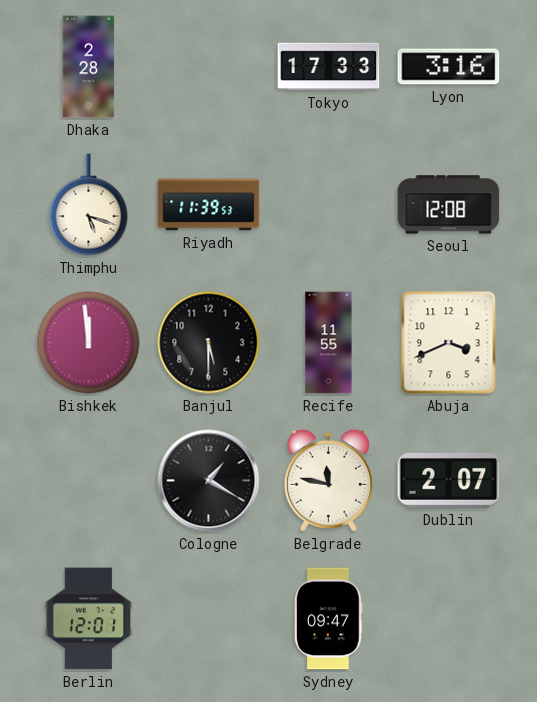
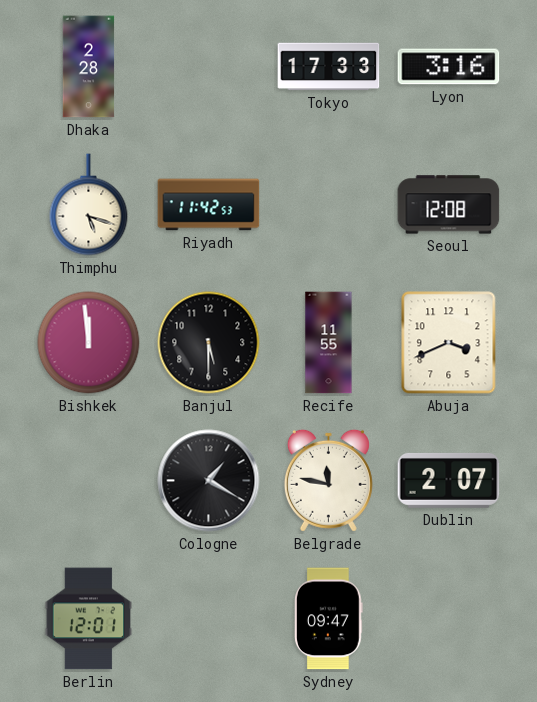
Riyadh: 11:39 -> 11:42
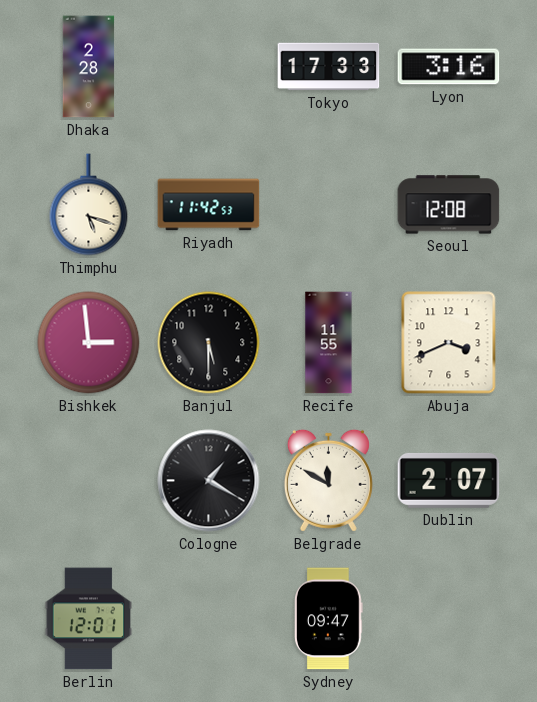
Bishkek: 11:59 -> 2:59
Belgrade: 11:47 -> 11:50
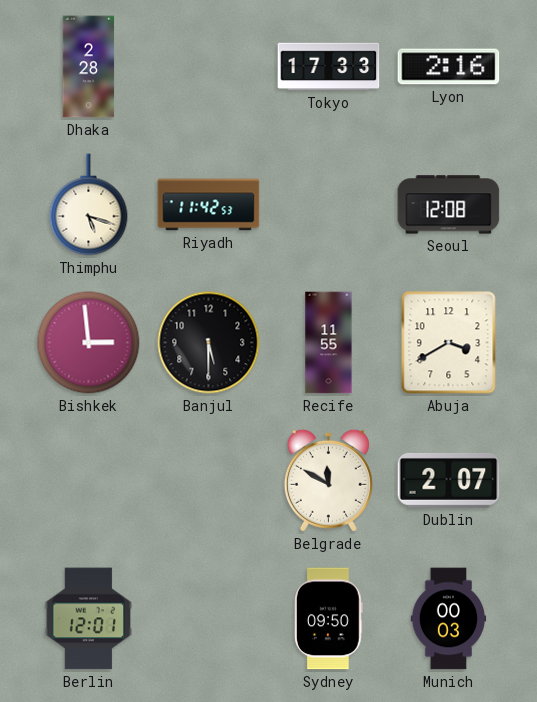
Lyon: 3:16 -> 2:16
Abuja: 3:41 -> 3:40
Cologne: 1:20 -> none
Sydney: 09:47 -> 09:50
Munich: none -> 00:03
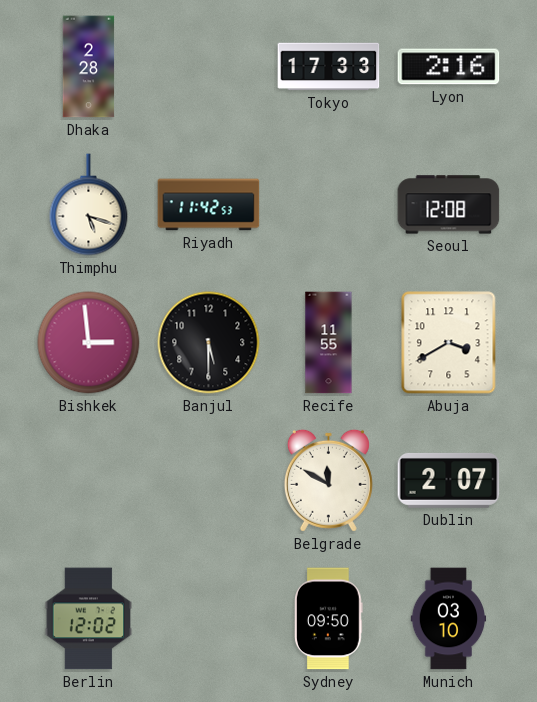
Berlin: 12:01 -> 12:02
Munich: 00:03 -> 03:10
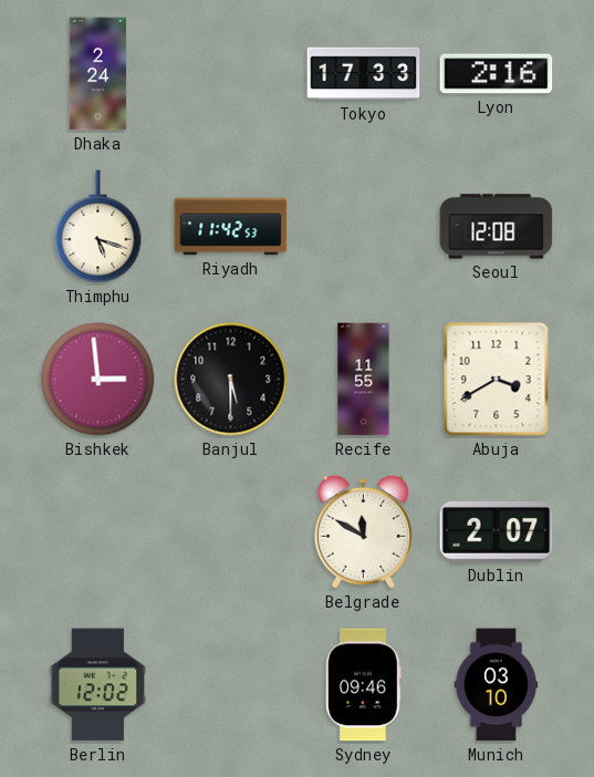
Dhaka: 2:28 -> 2:24
Sydney: 09:50 -> 09:46
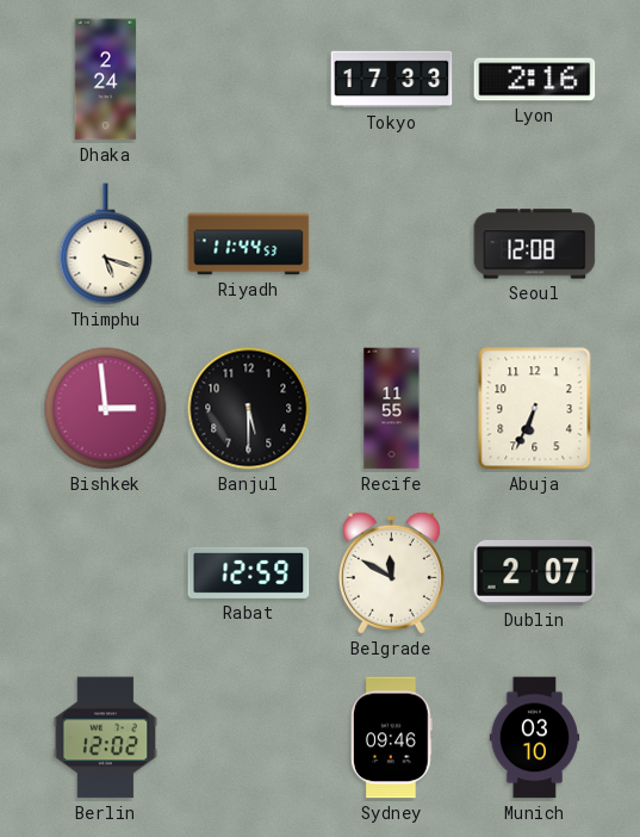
Riyadh: 11:42 -> 11:44
Abuja: 3:40 -> 6:34
Rabat: none -> 12:59
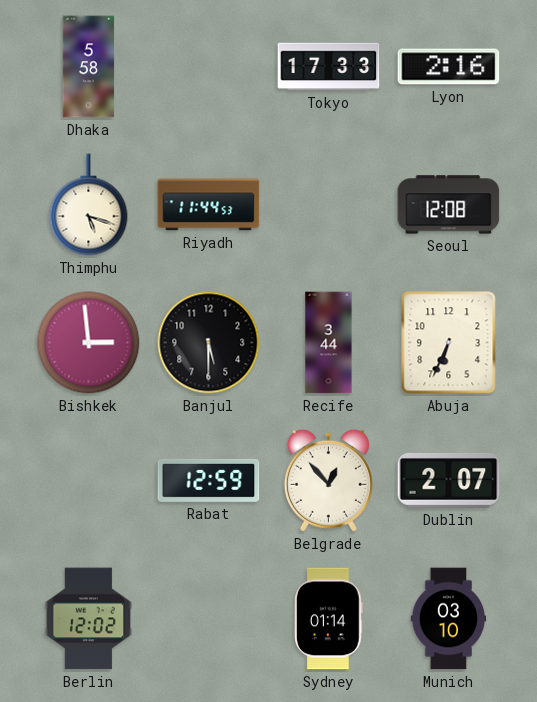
Dhaka: 2:24 -> 5:58
Recife: 11:55 -> 3:44
Belgrade: 11:50 -> 12:53
Sydney: 09:46 -> 01:14
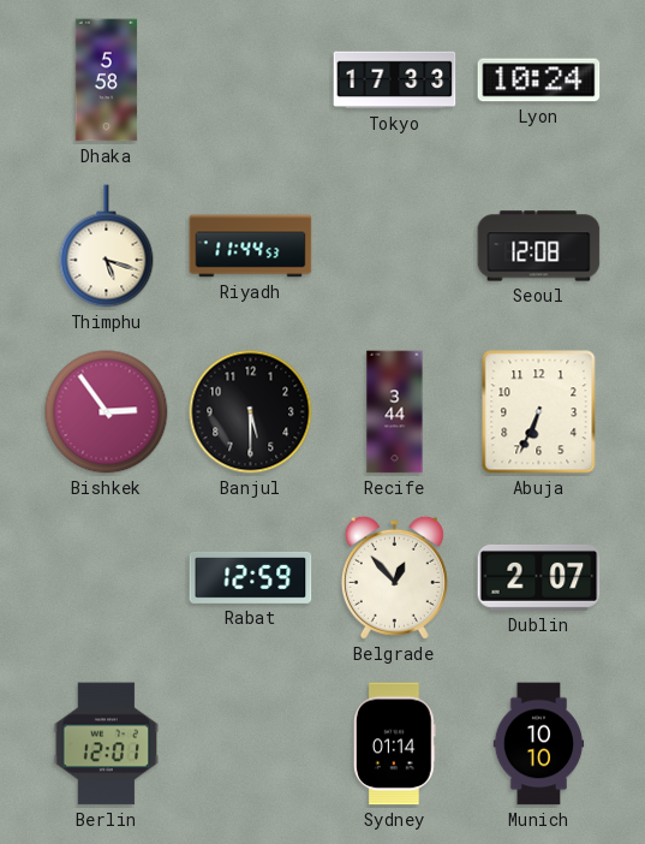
Lyon: 2:16 -> 10:24
Bishkek: 2:59 -> 2:54
Berlin: 12:02 -> 12:01
Munich: 03:10 -> 10:10
